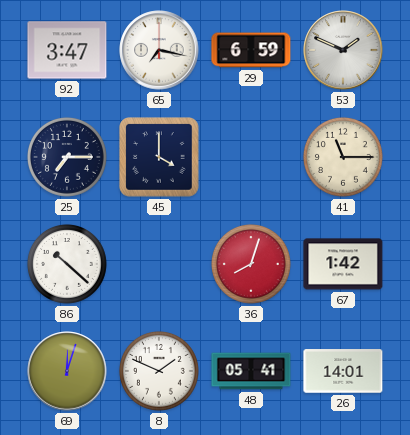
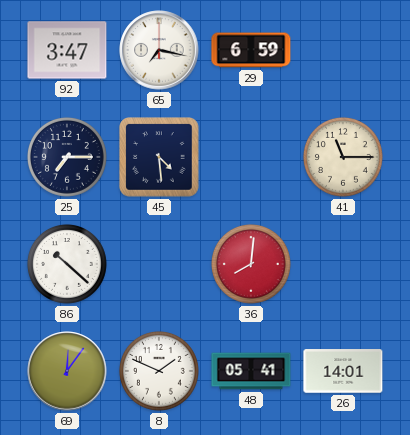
53: 1:49 -> none
45: 4:00 -> 4:29
36: 8:03 -> 8:01
67: 1:42 -> none
69: 12:03 -> 12:06
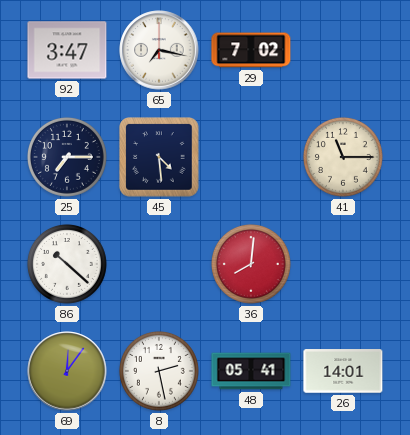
29: 6:59 -> 7:02
8: 1:49 -> 2:28
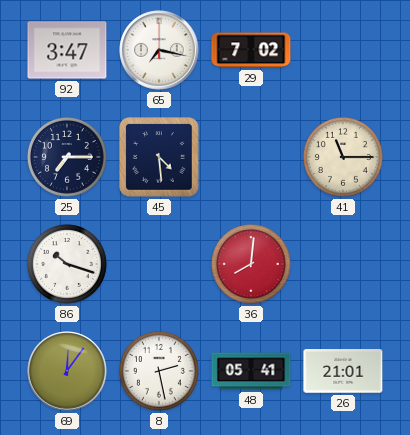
86: 10:22 -> 10:18
26: 14:01 -> 21:01
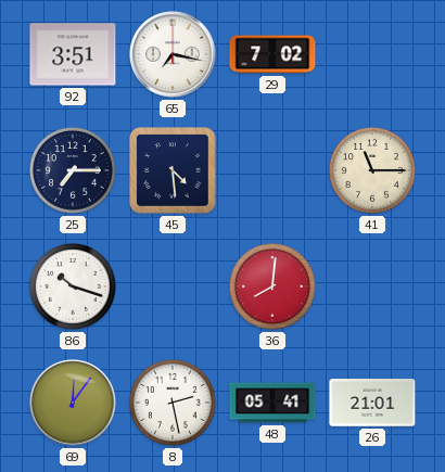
92: 3:47 -> 3:51
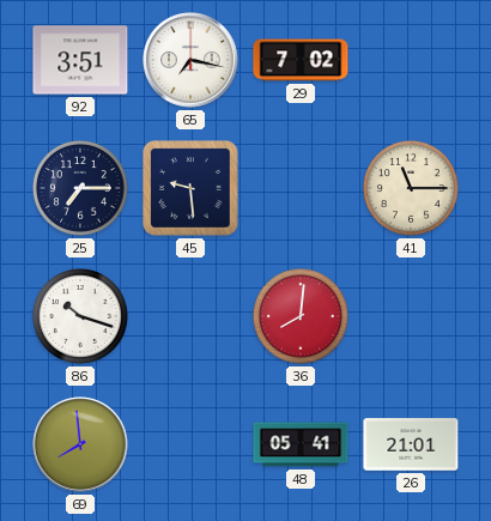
45: 4:29 -> 9:29
69: 12:06 -> 7:59
8: 2:28 -> none
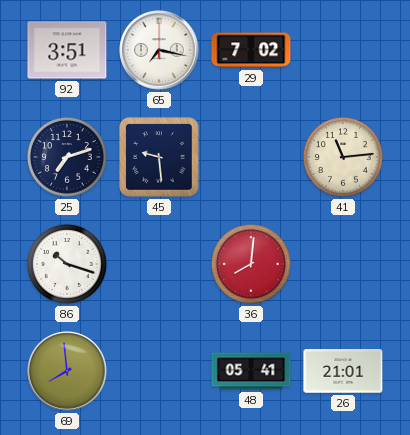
25: 7:15 -> 7:12
41: 11:15 -> 11:14
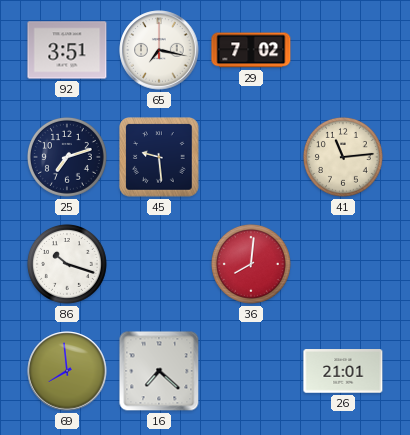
16: none -> 7:22
48: 05:41 -> none
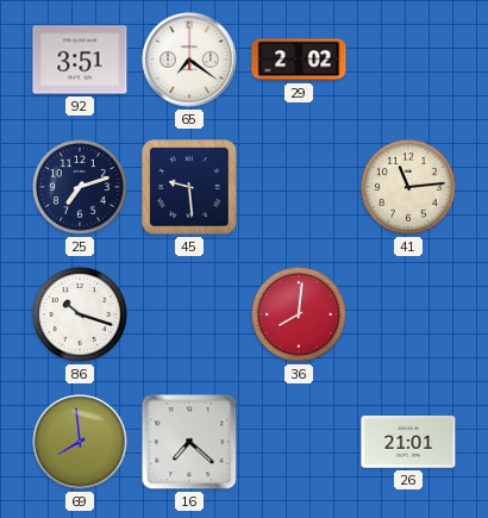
65: 7:17 -> 7:21
29: 7:02 -> 2:02
